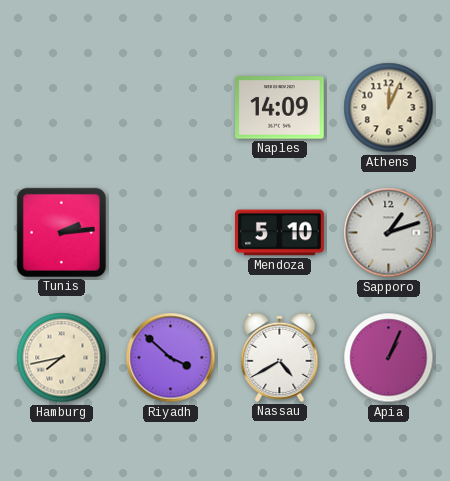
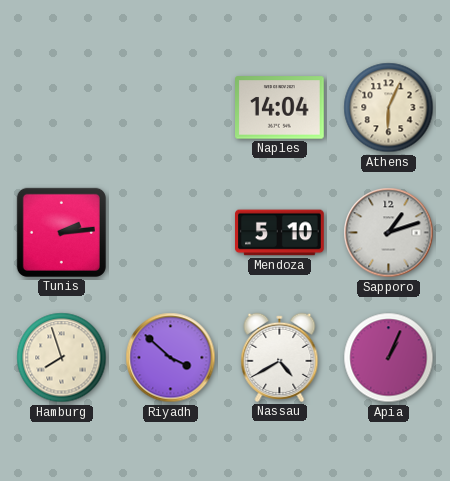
Naples: 14:09 -> 14:04
Athens: 12:04 -> 6:04
Hamburg: 7:43 -> 7:57
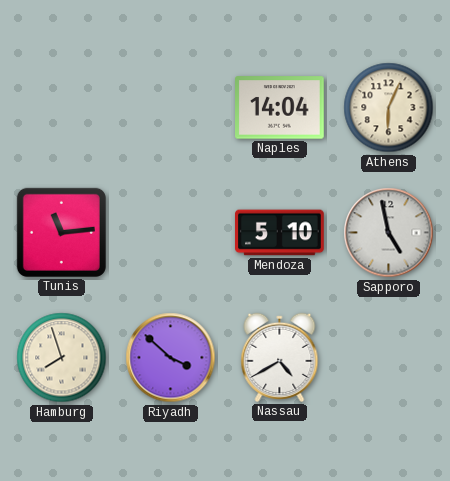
Tunis: 2:14 -> 11:14
Sapporo: 1:12 -> 4:58
Apia: 1:04 -> none
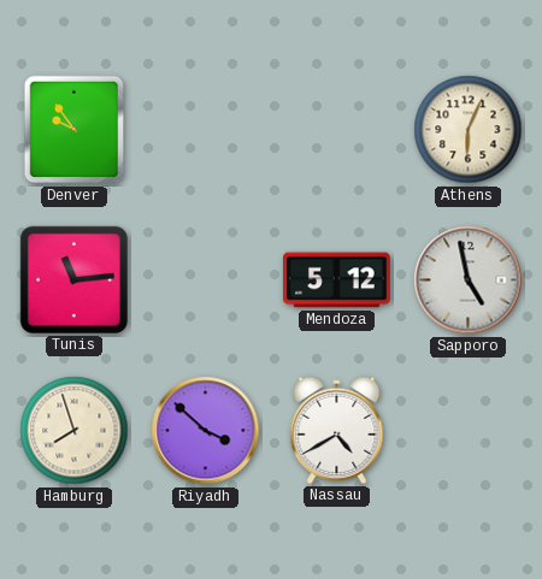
Denver: none -> 9:54
Naples: 14:04 -> none
Mendoza: 5:10 -> 5:12
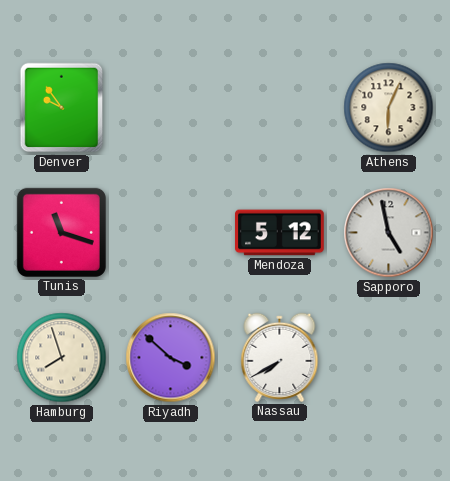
Tunis: 11:14 -> 11:18
Nassau: 4:40 -> 7:40
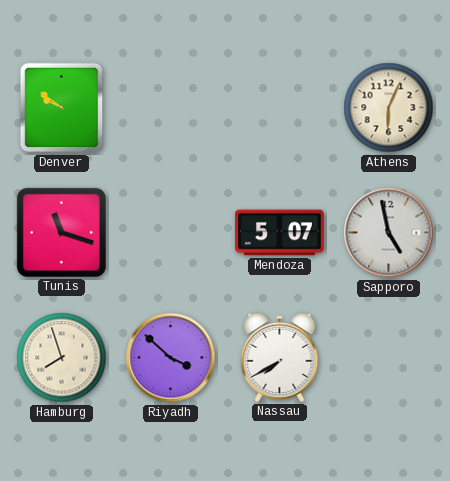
Denver: 9:54 -> 9:51
Mendoza: 5:12 -> 5:07
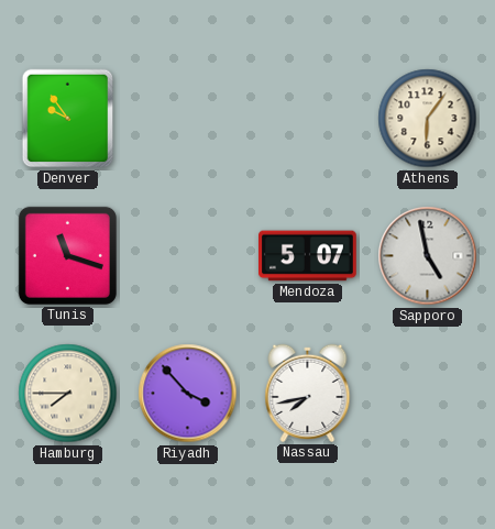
Denver: 9:51 -> 9:54
Athens: 6:04 -> 6:06
Hamburg: 7:57 -> 7:45
Riyadh: 3:52 -> 3:53
Nassau: 7:40 -> 7:43
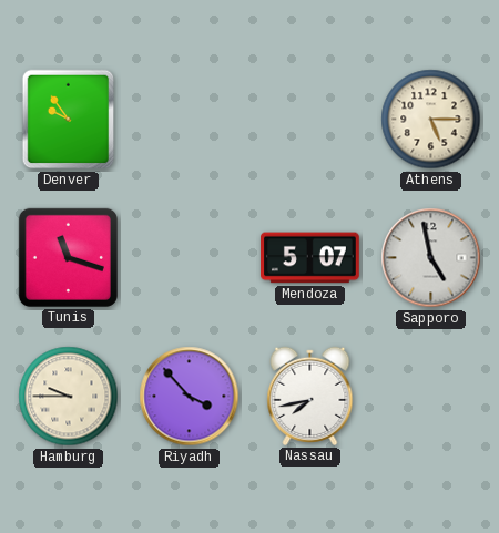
Athens: 6:06 -> 5:15
Hamburg: 7:45 -> 9:45
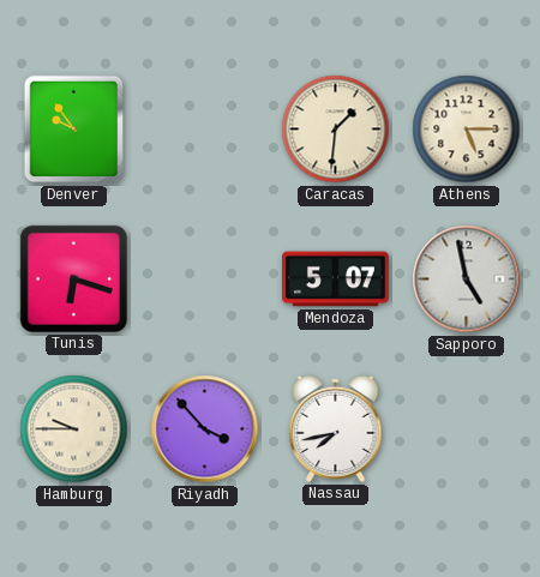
Caracas: none -> 1:31
Tunis: 11:18 -> 6:18
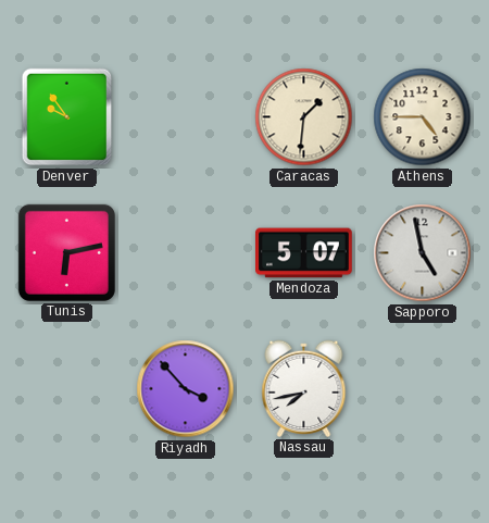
Athens: 5:15 -> 4:45
Tunis: 6:18 -> 6:13
Hamburg: 9:45 -> none
